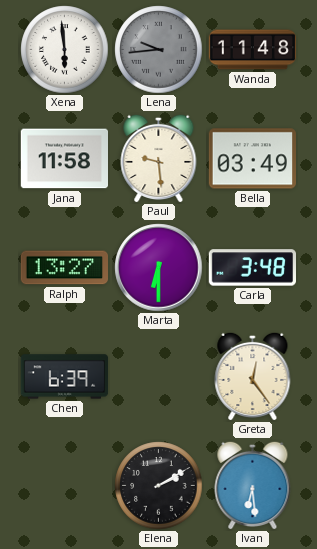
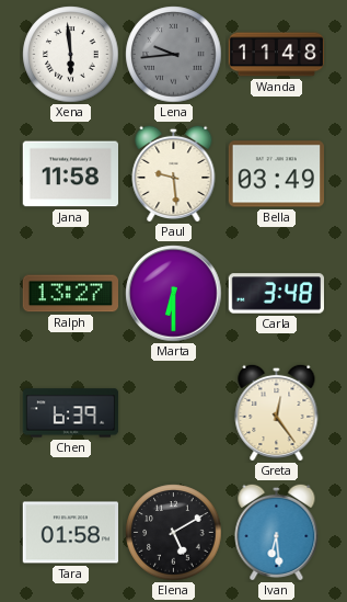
Tara: none -> 01:58
Elena: 2:10 -> 5:10
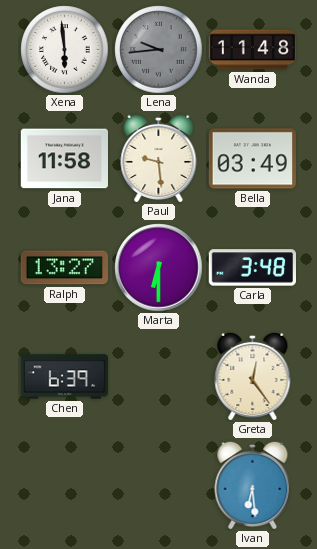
Tara: 01:58 -> none
Elena: 5:10 -> none
